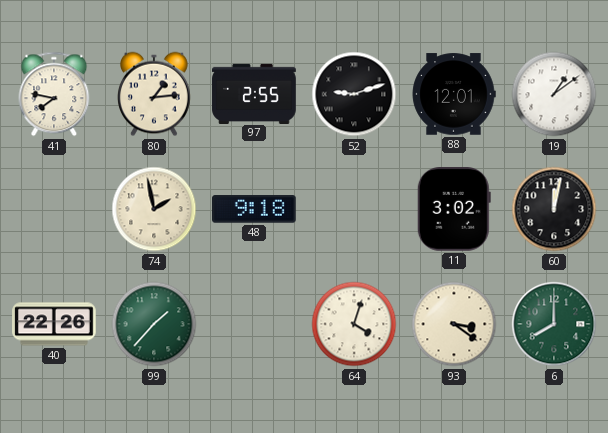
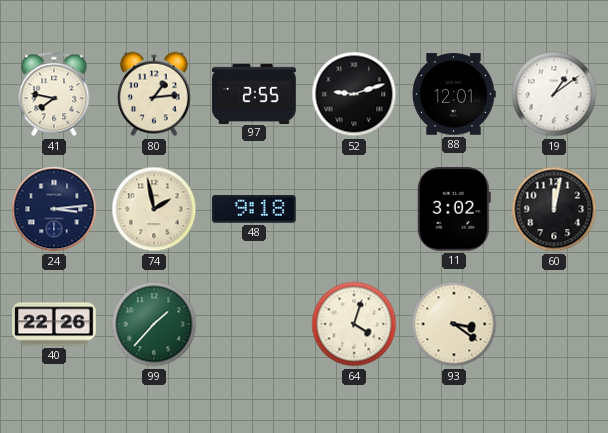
24: none -> 3:14
6: 8:00 -> none
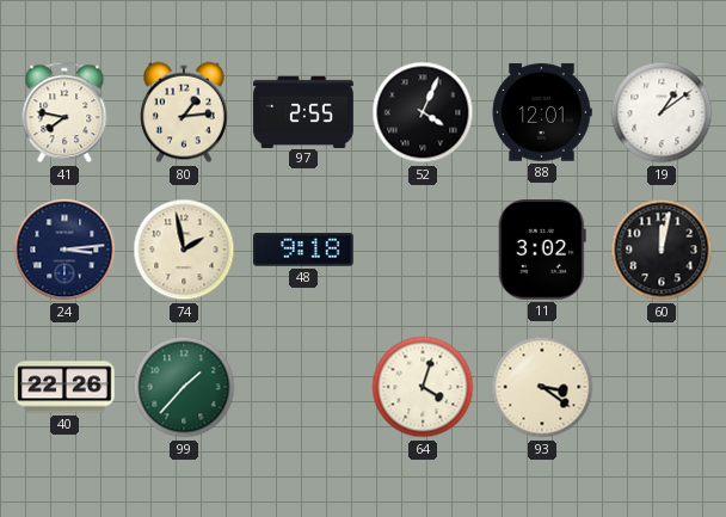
52: 9:12 -> 4:04
